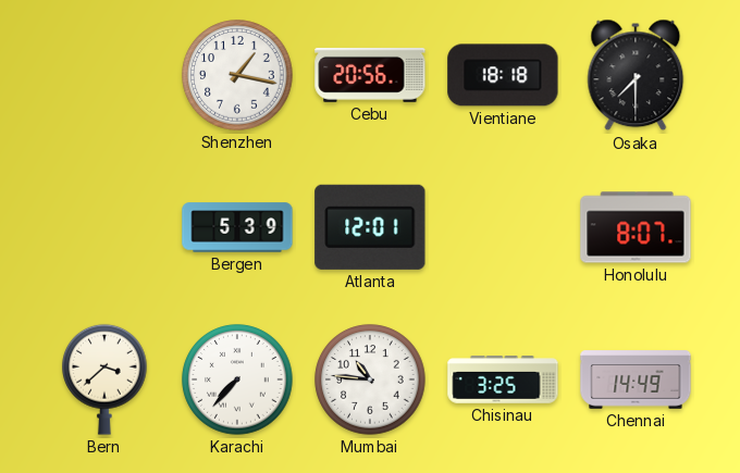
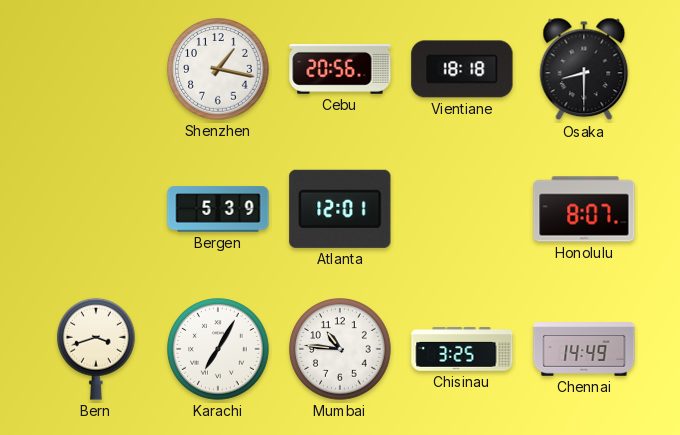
Osaka: 7:30 -> 8:30
Bern: 3:38 -> 3:42
Karachi: 7:37 -> 7:05
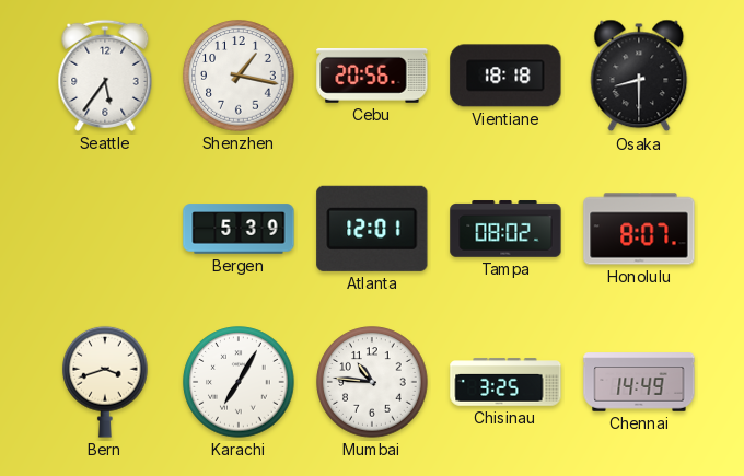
Seattle: none -> 5:36
Tampa: none -> 08:02
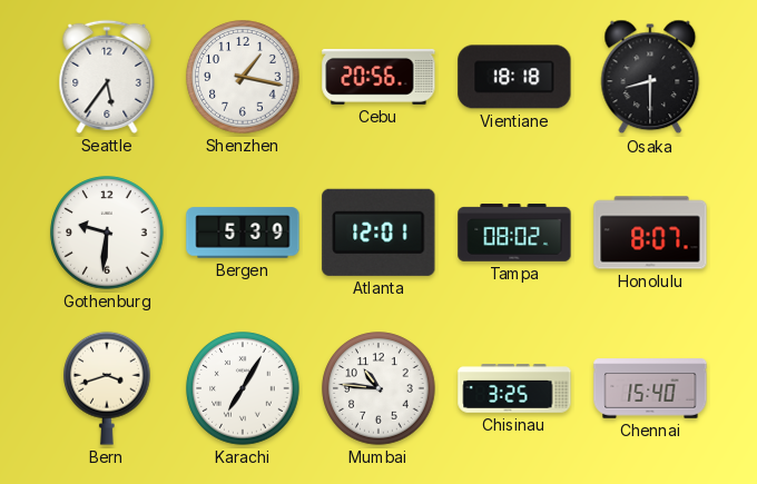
Gothenburg: none -> 9:31
Chennai: 14:49 -> 15:40
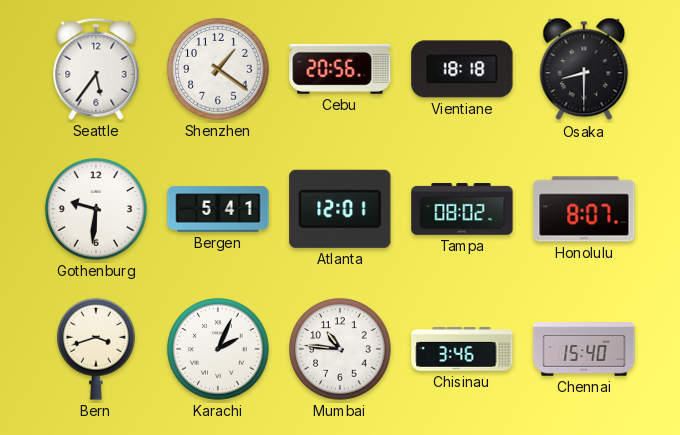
Shenzhen: 1:17 -> 1:21
Bergen: 5:39 -> 5:41
Karachi: 7:05 -> 2:04
Chisinau: 3:25 -> 3:46
